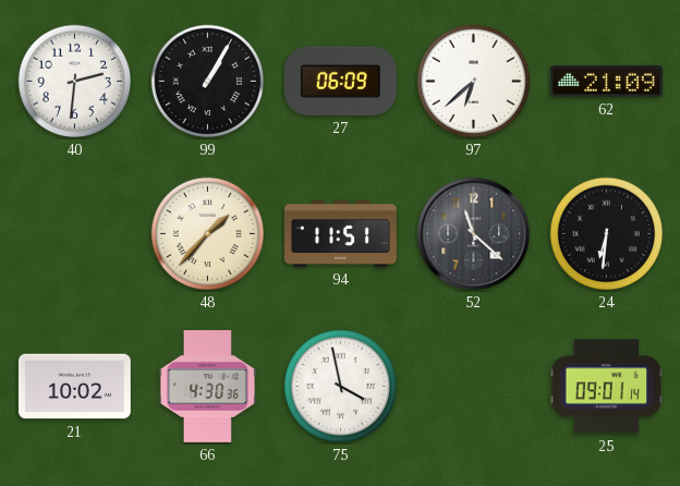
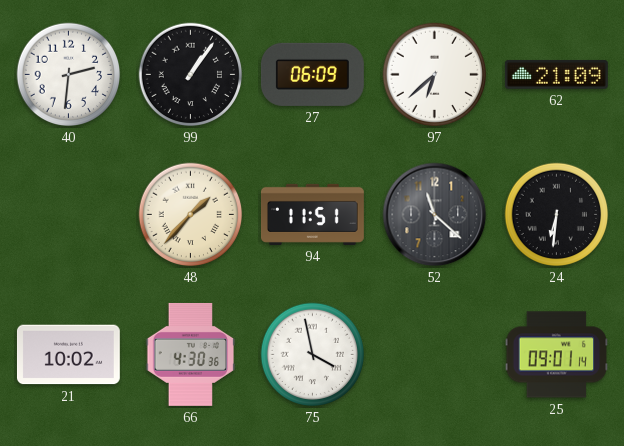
99: 1:05 -> 1:06
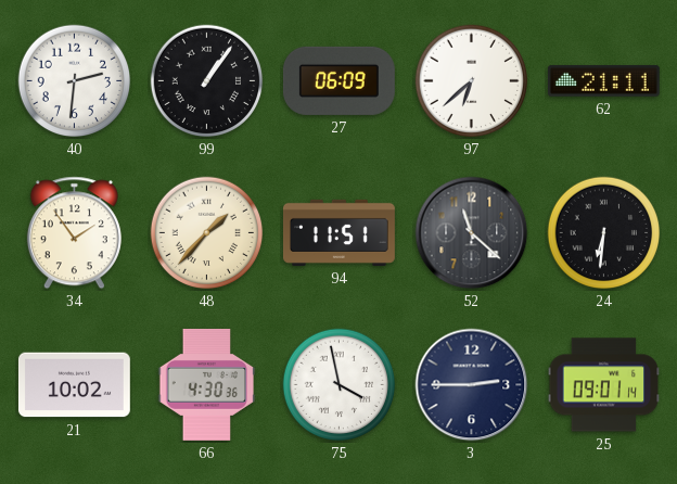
62: 21:09 -> 21:11
34: none -> 1:54
3: none -> 2:45
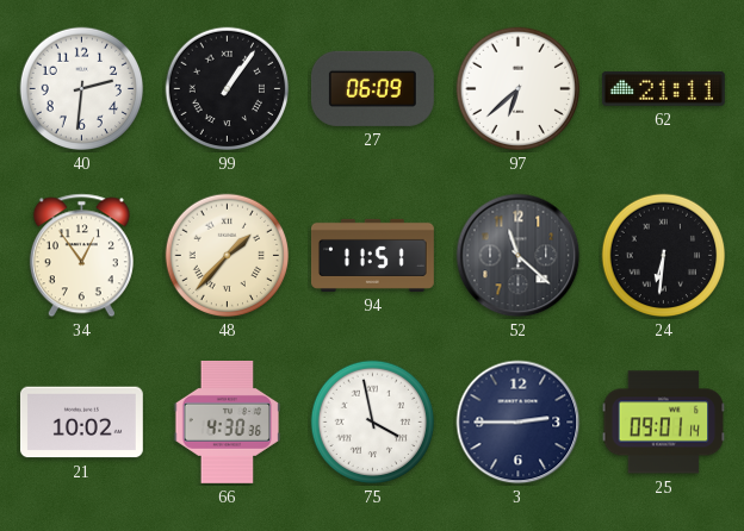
34: 1:54 -> 12:54
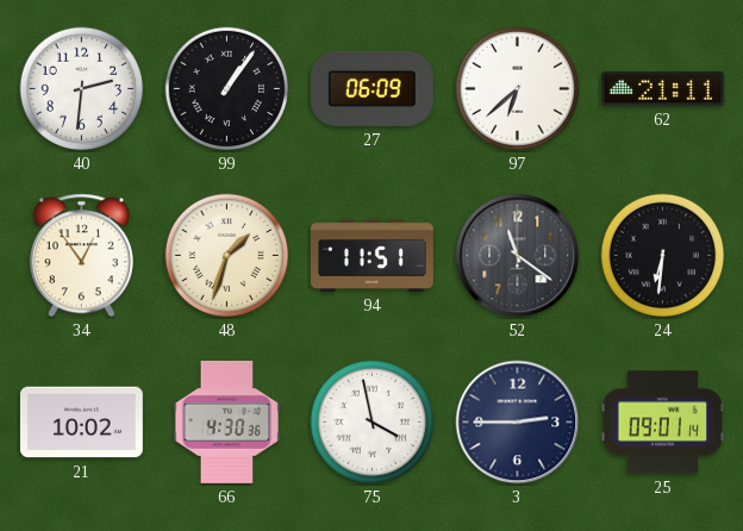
48: 1:37 -> 1:33
52: 11:22 -> 11:21
